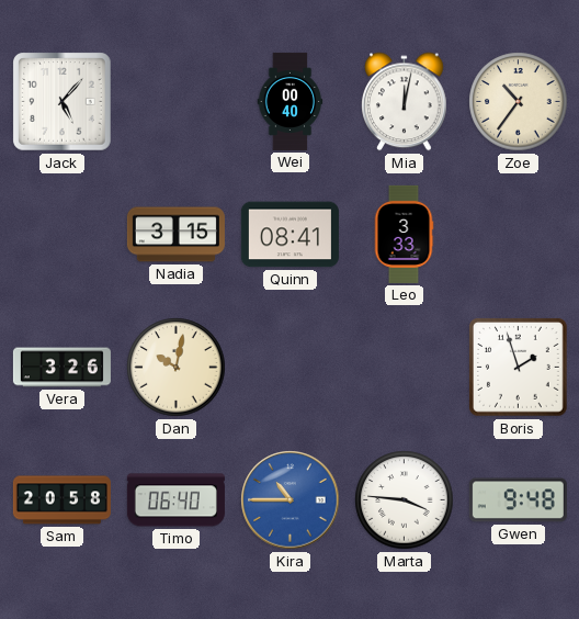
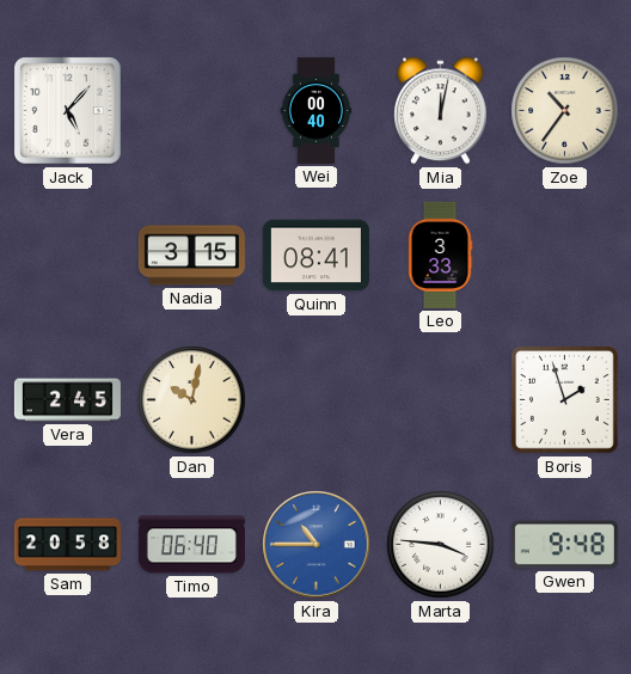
Vera: 3:26 -> 2:45
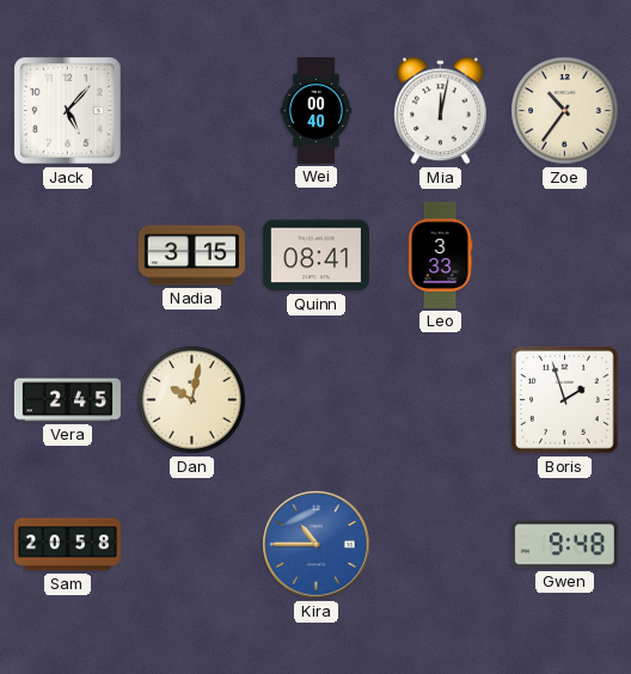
Timo: 06:40 -> none
Marta: 3:46 -> none
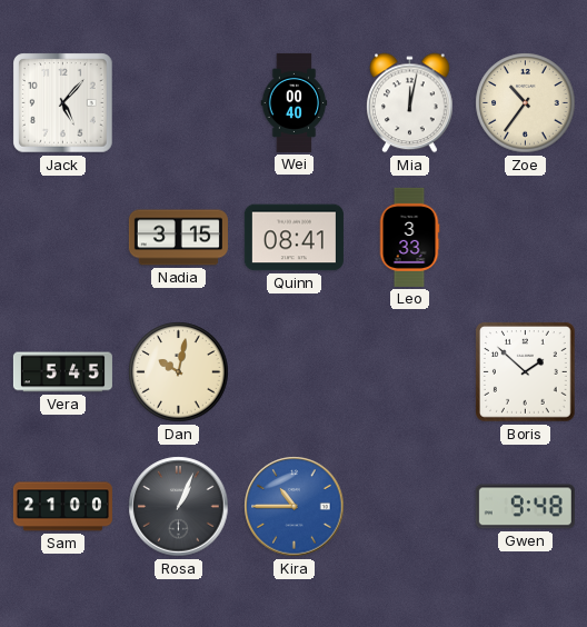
Vera: 2:45 -> 5:45
Boris: 1:57 -> 1:52
Sam: 20:58 -> 21:00
Rosa: none -> 1:04
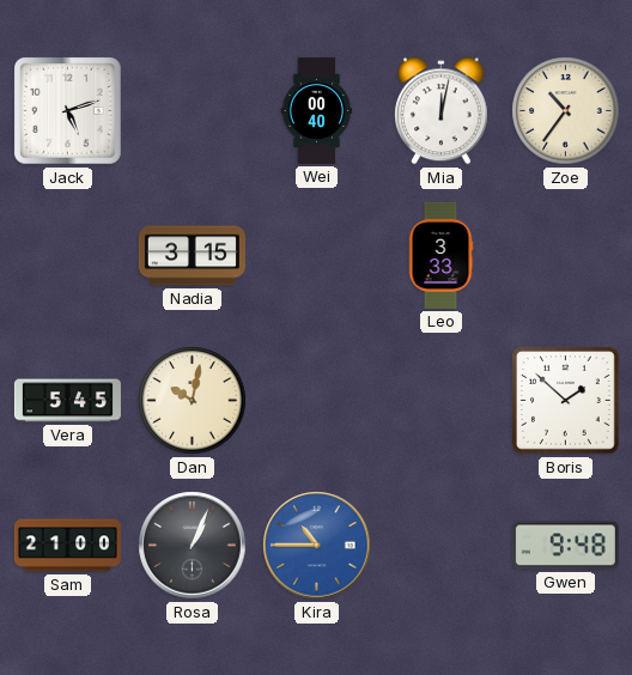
Jack: 5:07 -> 5:12
Quinn: 08:41 -> none
